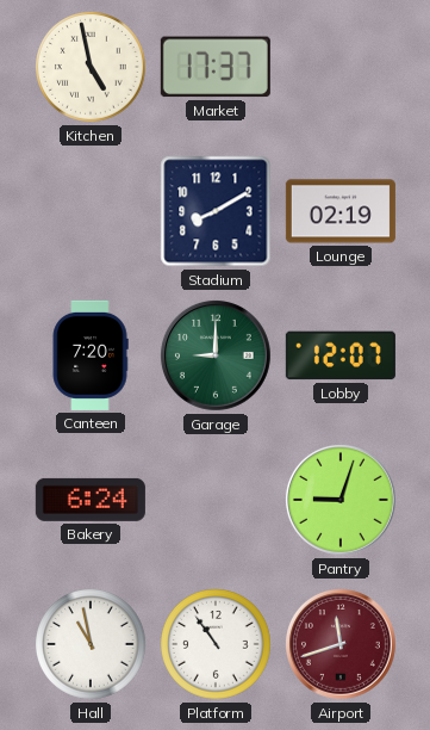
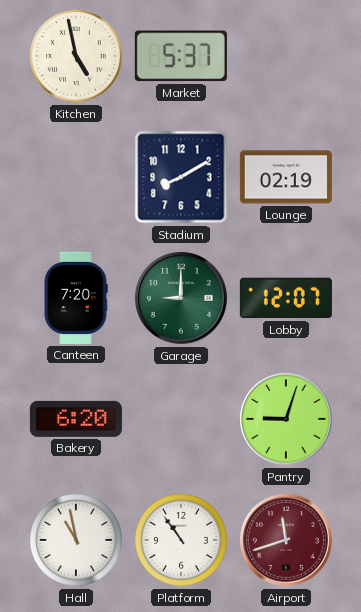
Market: 17:37 -> 5:37
Bakery: 6:24 -> 6:20
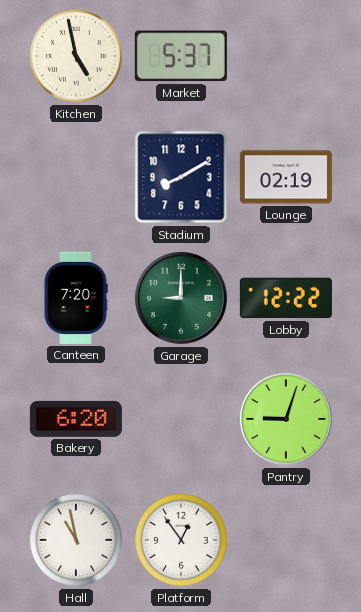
Lobby: 12:07 -> 12:22
Platform: 10:54 -> 12:54
Airport: 11:42 -> none
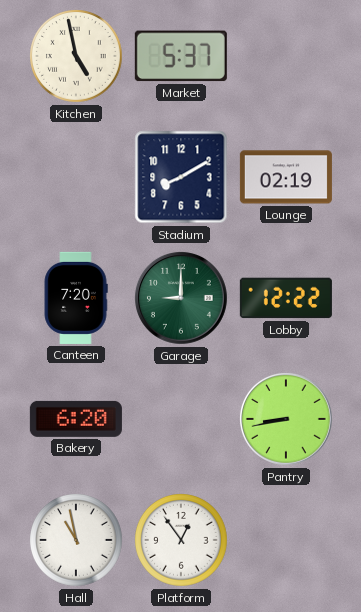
Pantry: 9:03 -> 8:43
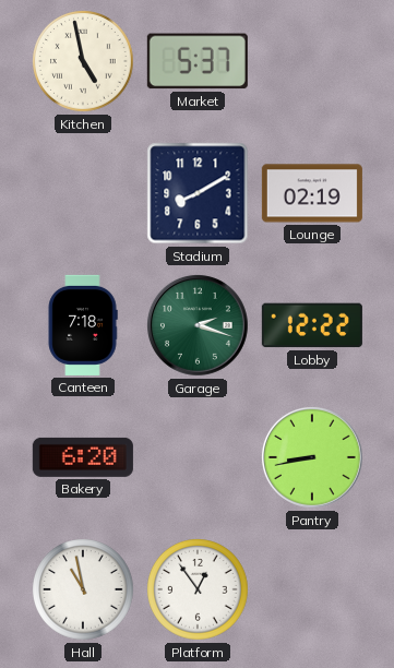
Canteen: 7:20 -> 7:18
Garage: 9:00 -> 2:18
